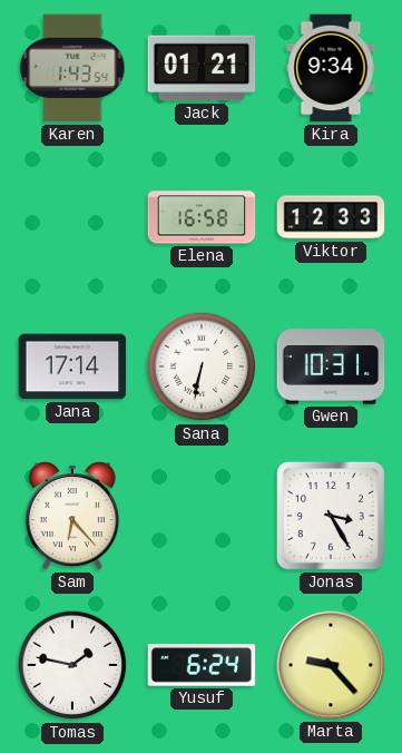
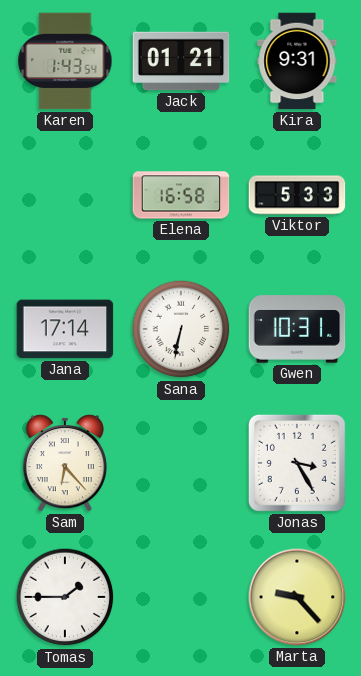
Kira: 9:34 -> 9:31
Viktor: 12:33 -> 5:33
Tomas: 1:47 -> 1:45
Yusuf: 6:24 -> none
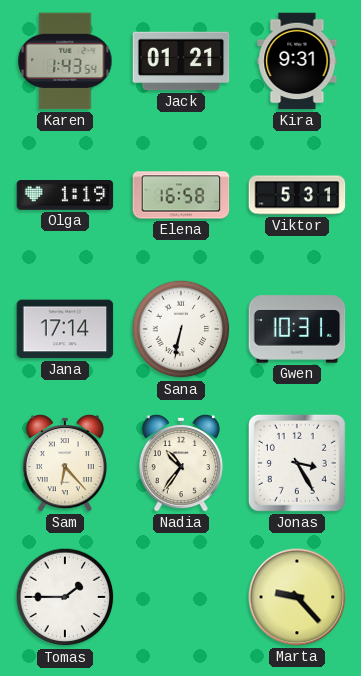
Olga: none -> 1:19
Viktor: 5:33 -> 5:31
Nadia: none -> 10:36
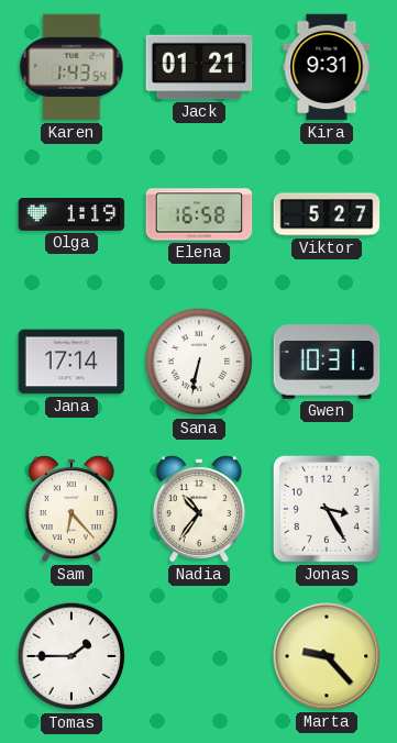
Viktor: 5:31 -> 5:27
